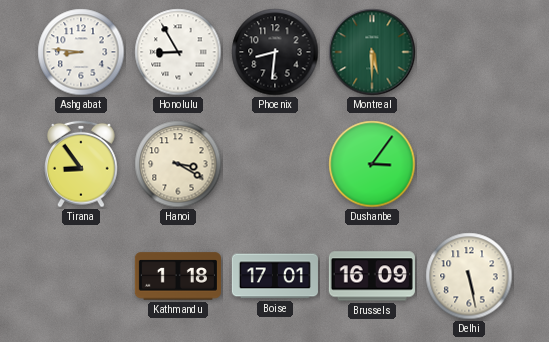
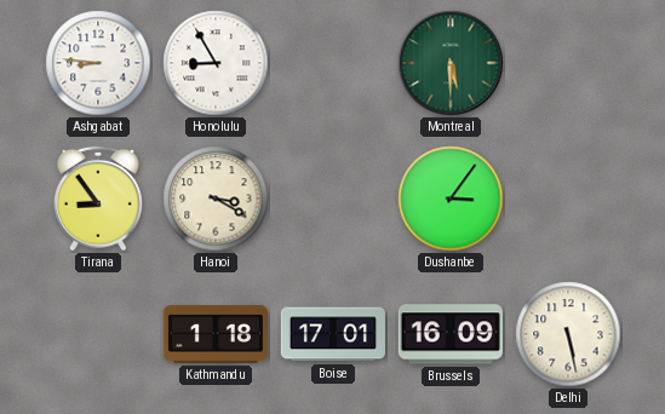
Phoenix: 8:31 -> none
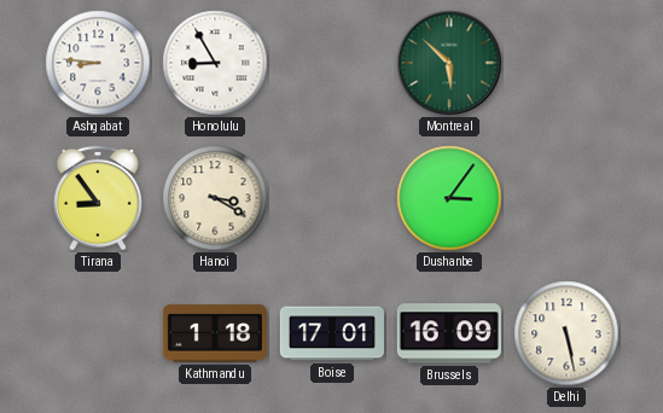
Montreal: 5:30 -> 5:52
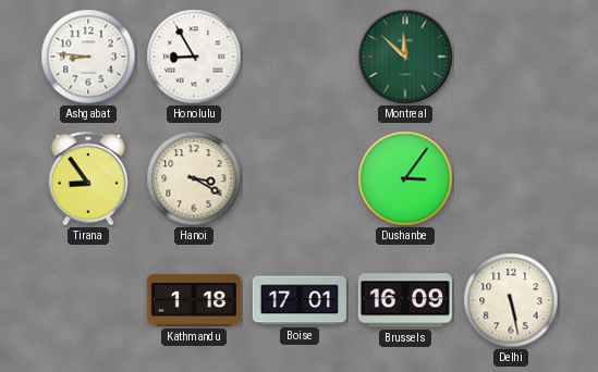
Montreal: 5:52 -> 11:52
